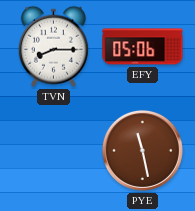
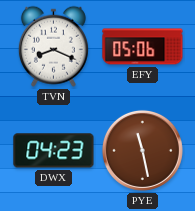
TVN: 8:15 -> 8:19
DWX: none -> 04:23
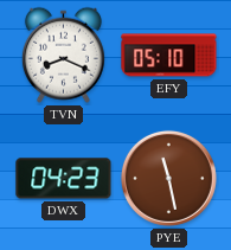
EFY: 05:06 -> 05:10
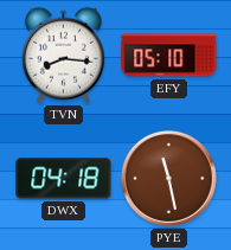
TVN: 8:19 -> 8:16
DWX: 04:23 -> 04:18
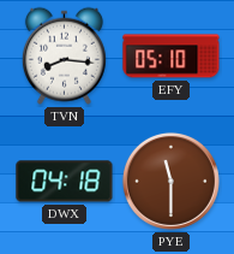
PYE: 11:28 -> 11:30
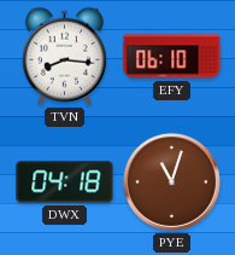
EFY: 05:10 -> 06:10
PYE: 11:30 -> 11:03
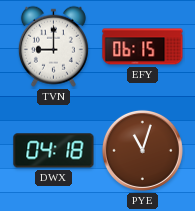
TVN: 8:16 -> 9:00
EFY: 06:10 -> 06:15
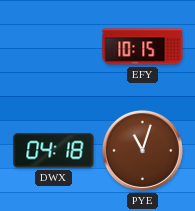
TVN: 9:00 -> none
EFY: 06:15 -> 10:15
